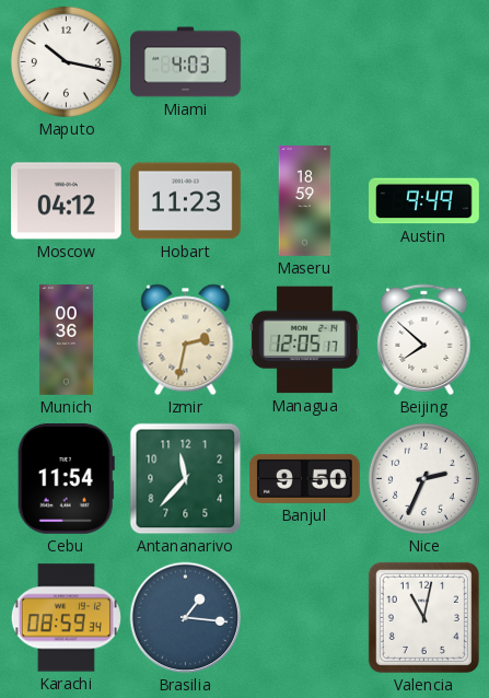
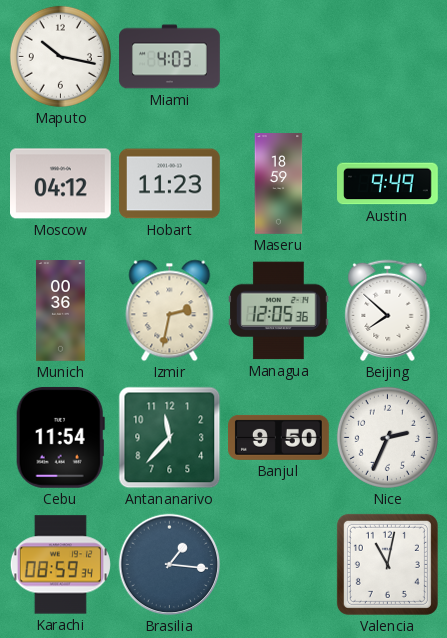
Managua: 12:05:17 -> 12:05:36
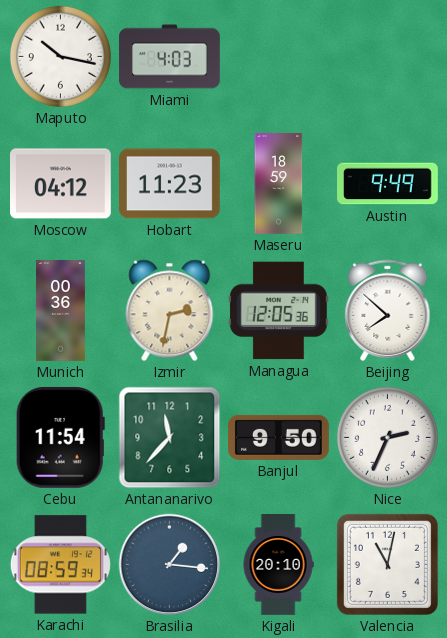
Kigali: none -> 20:10
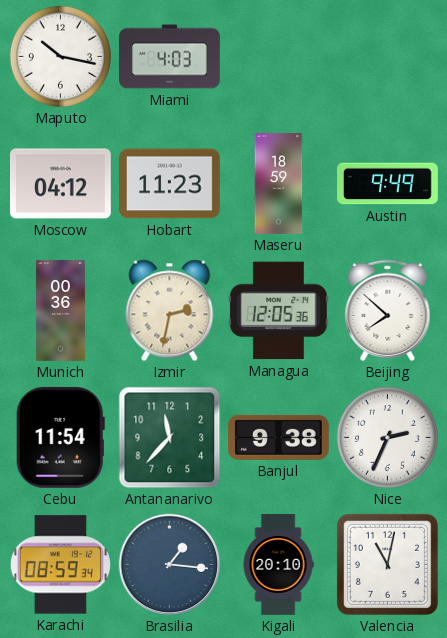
Banjul: 9:50 -> 9:38
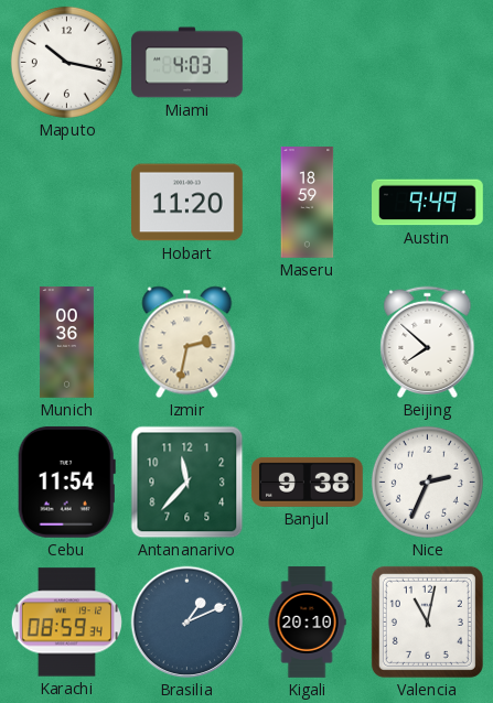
Moscow: 04:12 -> none
Hobart: 11:23 -> 11:20
Managua: 12:05 -> none
Brasilia: 1:16 -> 1:11
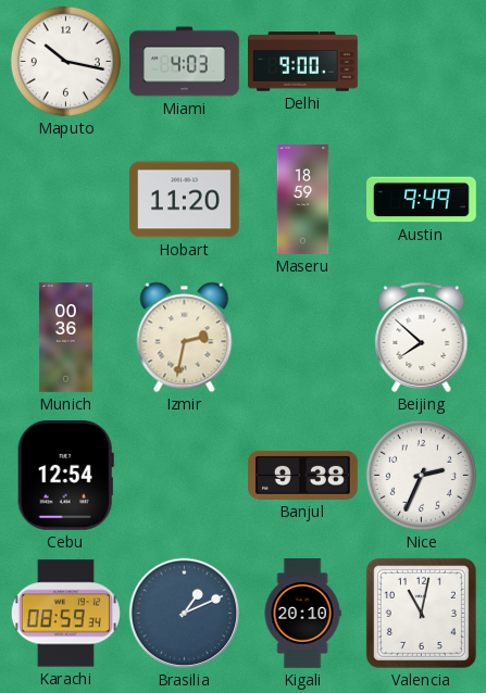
Delhi: none -> 9:00
Cebu: 11:54 -> 12:54
Antananarivo: 11:37 -> none
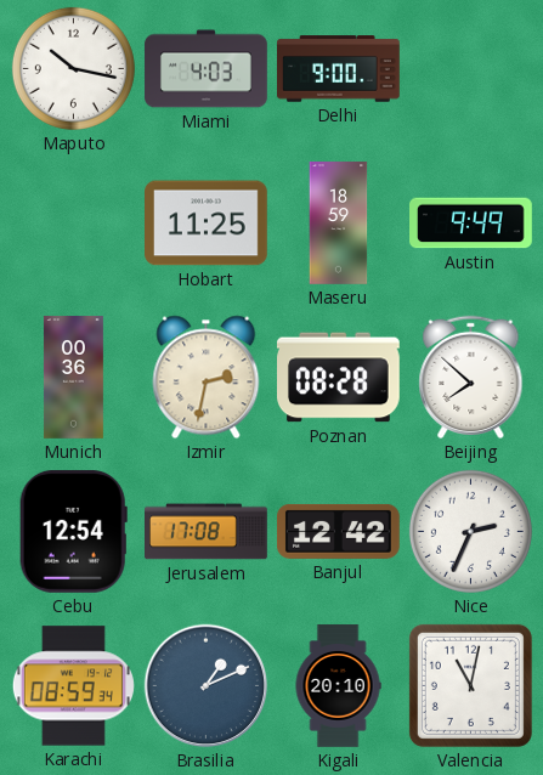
Hobart: 11:20 -> 11:25
Poznan: none -> 08:28
Jerusalem: none -> 17:08
Banjul: 9:38 -> 12:42
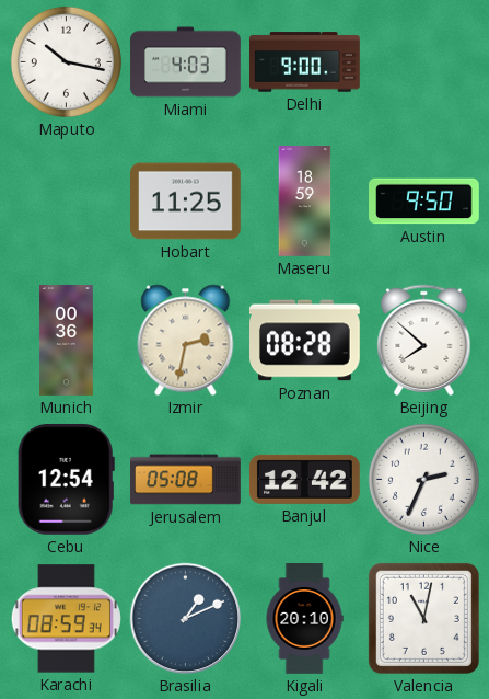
Austin: 9:49 -> 9:50
Jerusalem: 17:08 -> 05:08
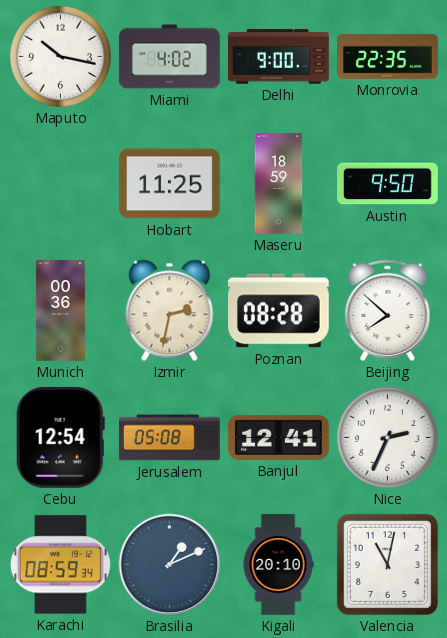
Miami: 4:03 -> 4:02
Monrovia: none -> 22:35
Banjul: 12:42 -> 12:41
